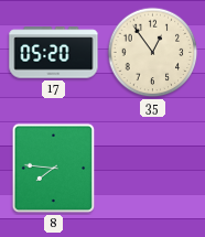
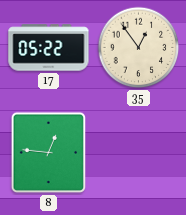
17: 05:20 -> 05:22
8: 7:46 -> 12:46
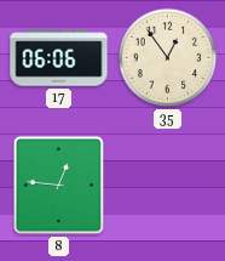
17: 05:22 -> 06:06
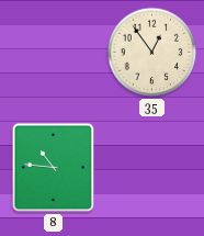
17: 06:06 -> none
8: 12:46 -> 10:46
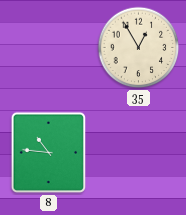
35: 12:54 -> 12:55
